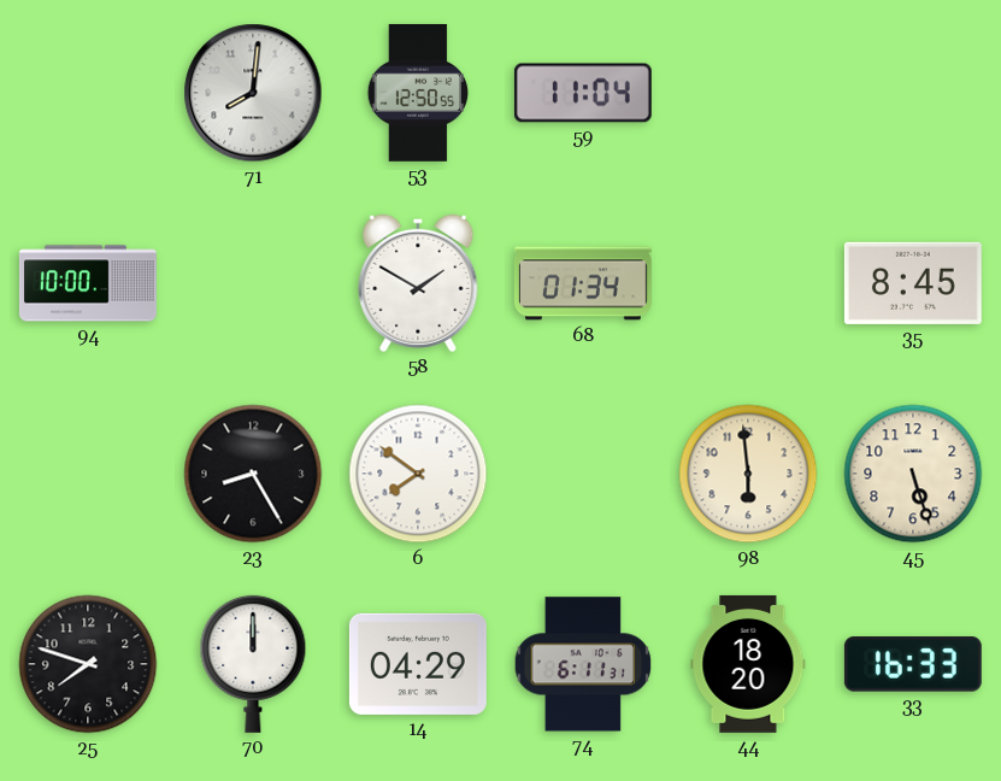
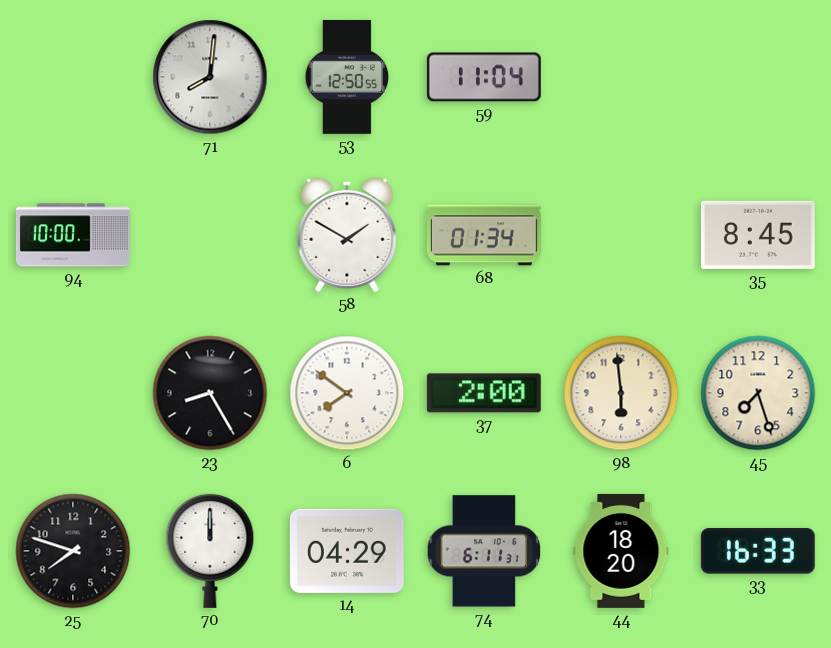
37: none -> 2:00
45: 5:27 -> 7:27
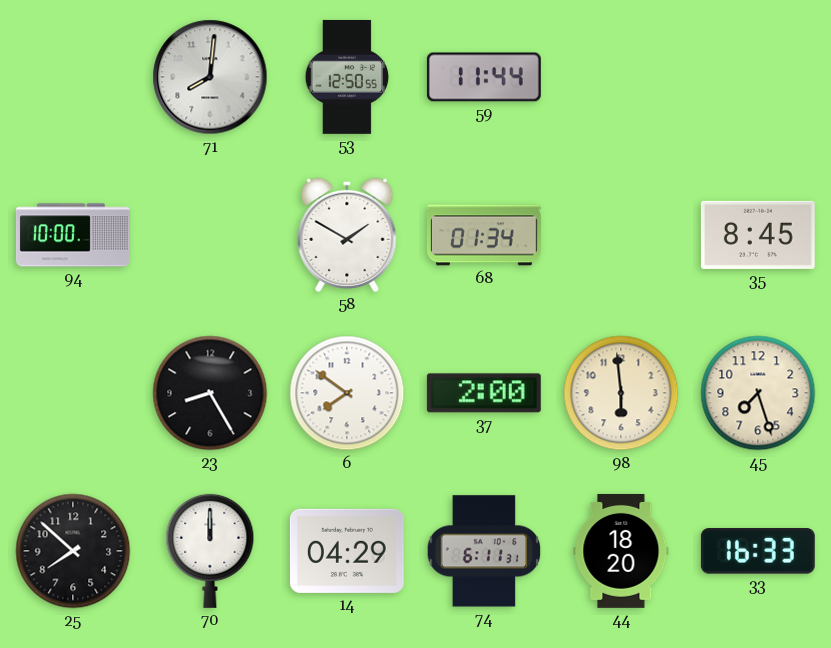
59: 11:04 -> 11:44
25: 7:48 -> 7:52
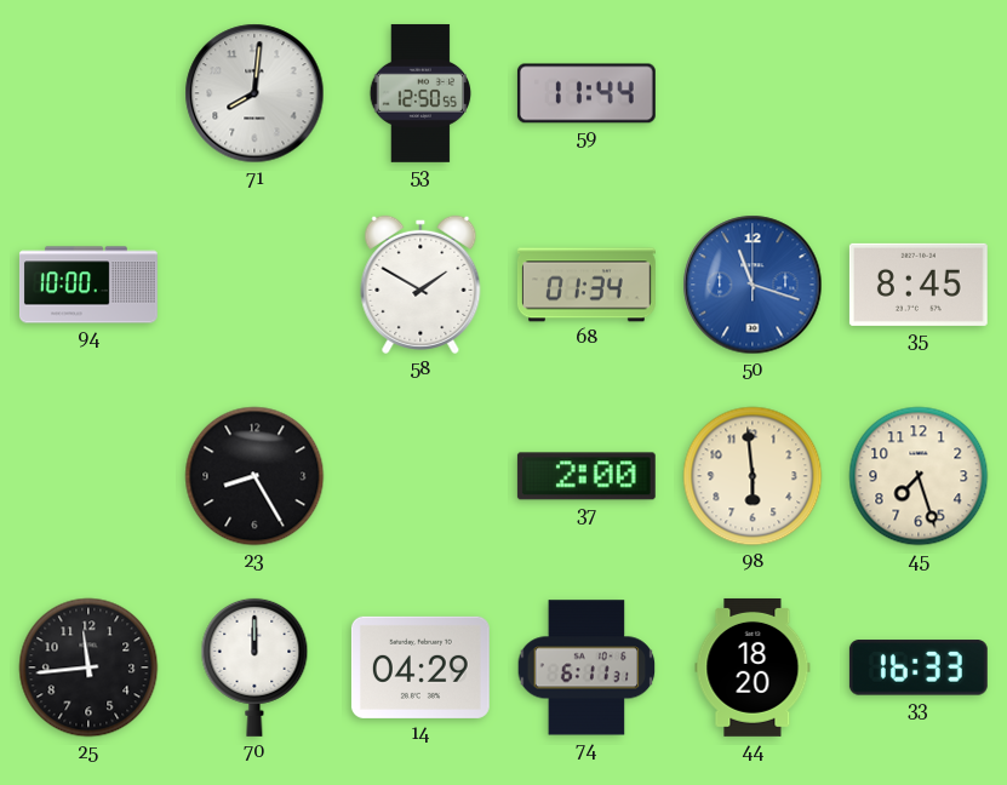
50: none -> 11:18
6: 7:51 -> none
25: 7:52 -> 11:44
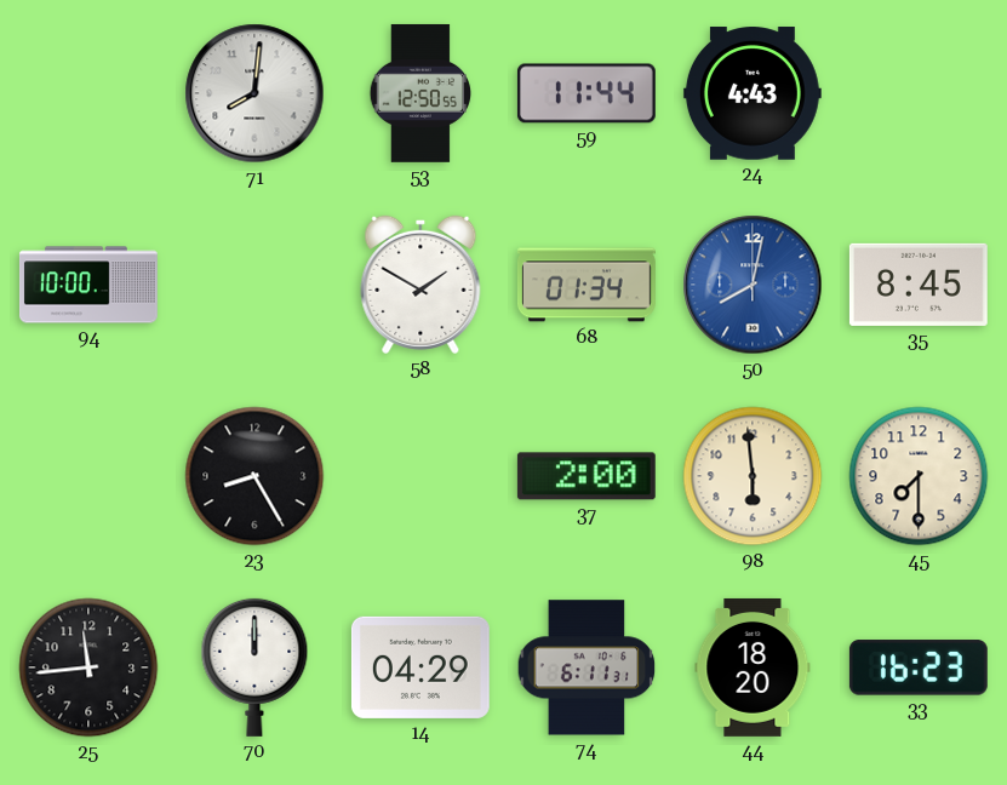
24: none -> 4:43
50: 11:18 -> 8:02
45: 7:27 -> 7:30
33: 16:33 -> 16:23
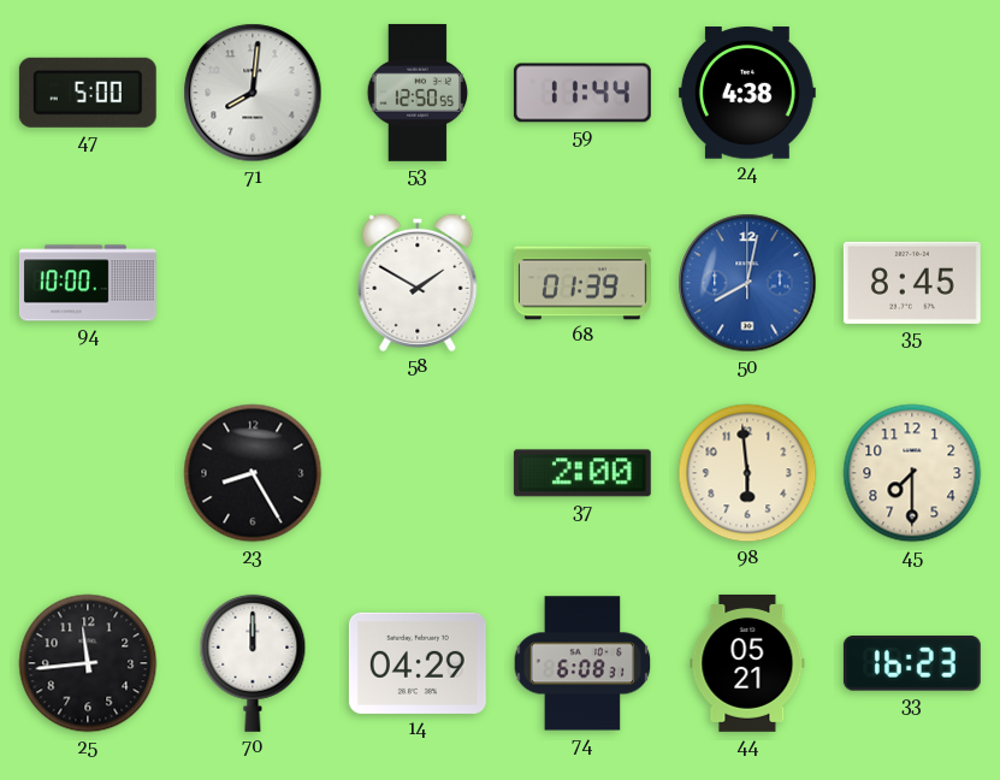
47: none -> 5:00
24: 4:43 -> 4:38
68: 01:34 -> 01:39
74: 6:11 -> 6:08
44: 18:20 -> 05:21
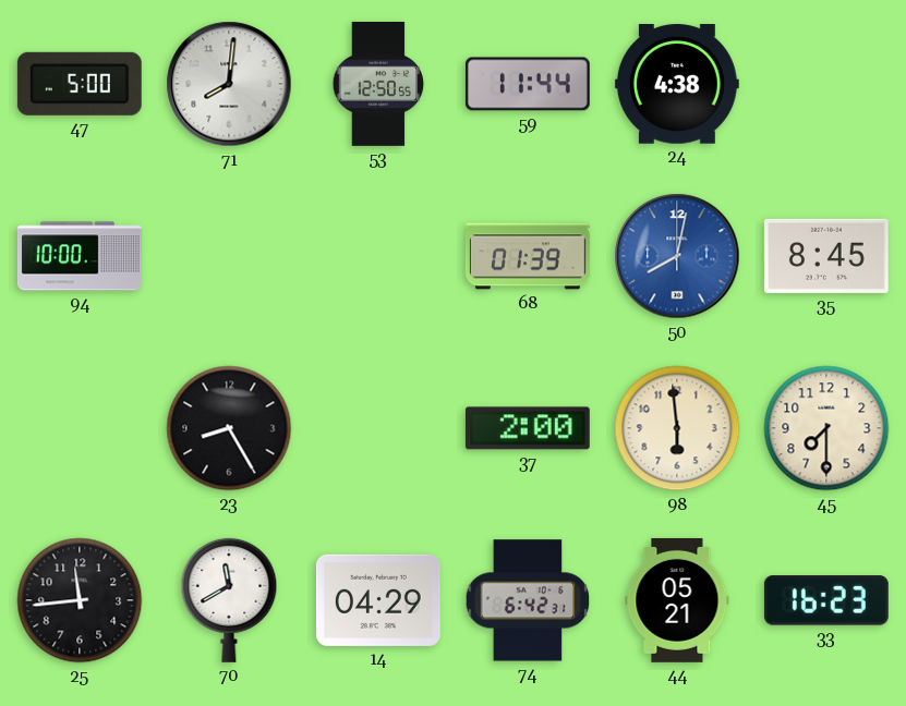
58: 1:50 -> none
70: 12:00 -> 11:40
74: 6:08 -> 6:42
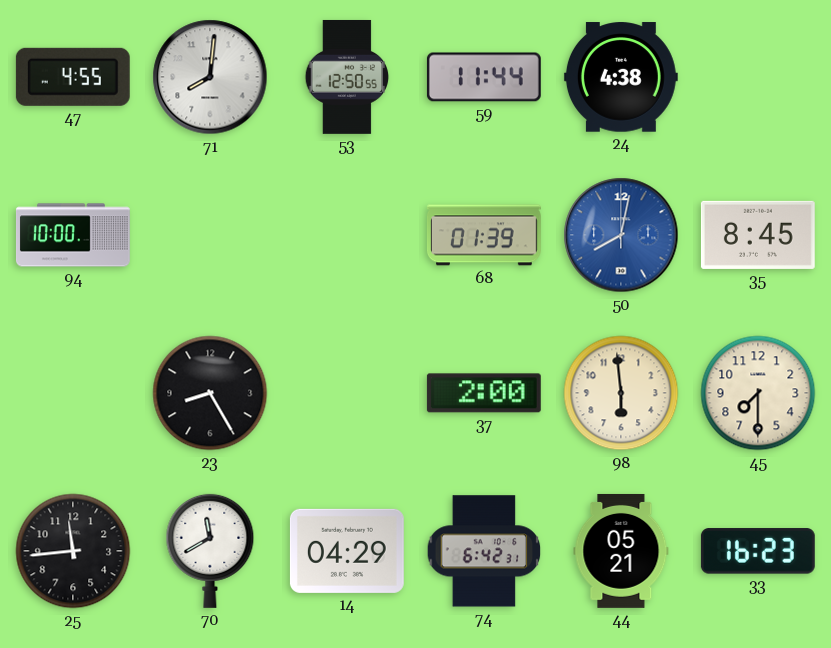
47: 5:00 -> 4:55
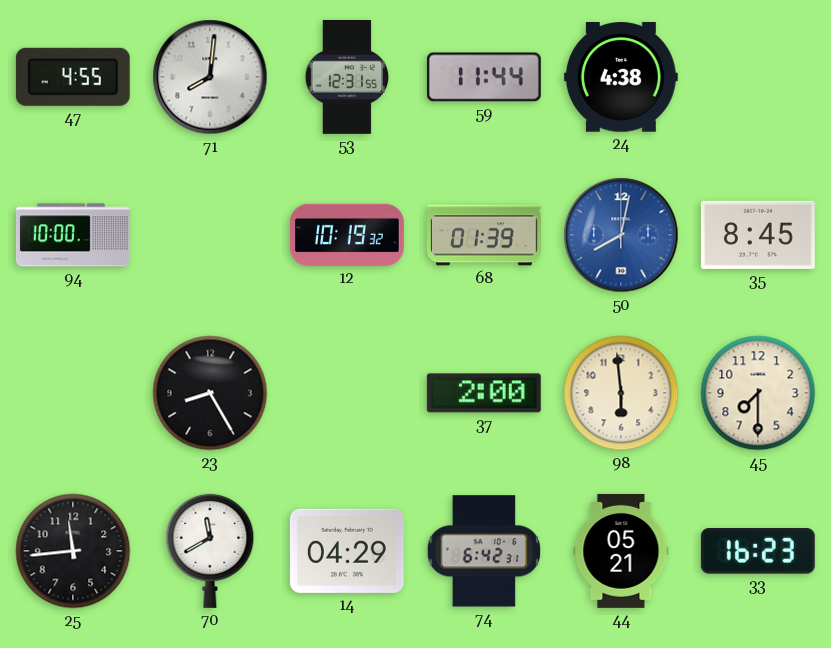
53: 12:50 -> 12:31
12: none -> 10:19
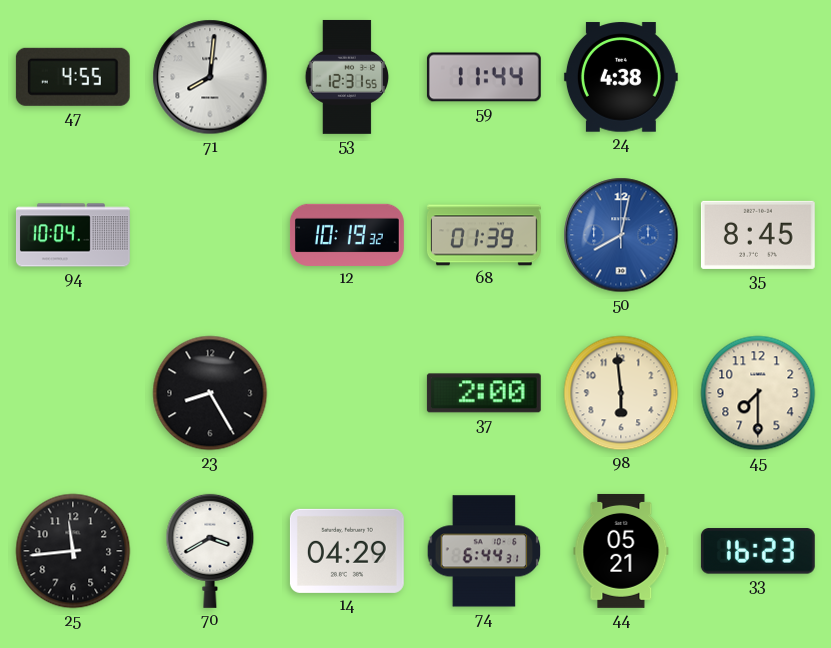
94: 10:00 -> 10:04
70: 11:40 -> 3:40
74: 6:42 -> 6:44
